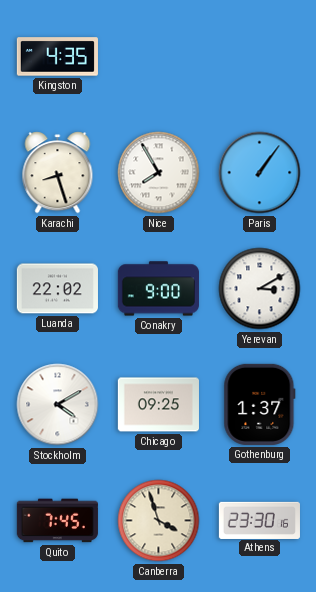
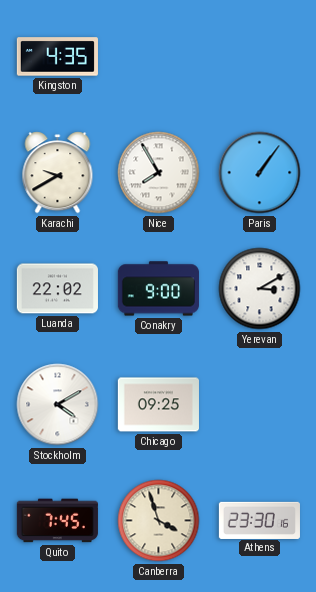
Karachi: 8:27 -> 9:40
Gothenburg: 1:37 -> none
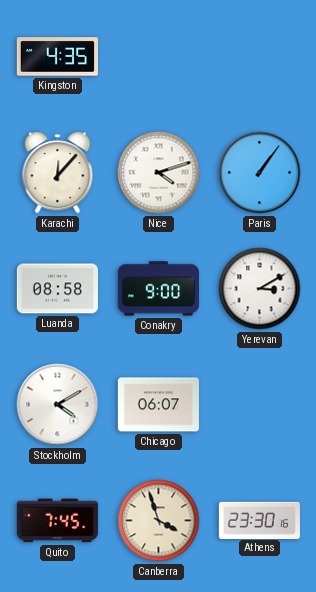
Karachi: 9:40 -> 12:07
Nice: 7:55 -> 4:12
Luanda: 22:02 -> 08:58
Chicago: 09:25 -> 06:07
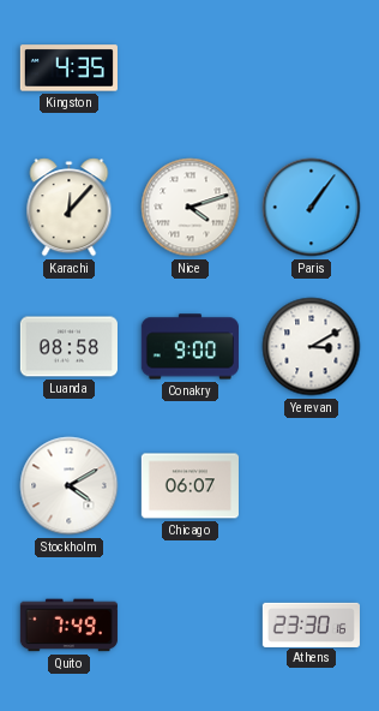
Quito: 7:45 -> 7:49
Canberra: 3:57 -> none
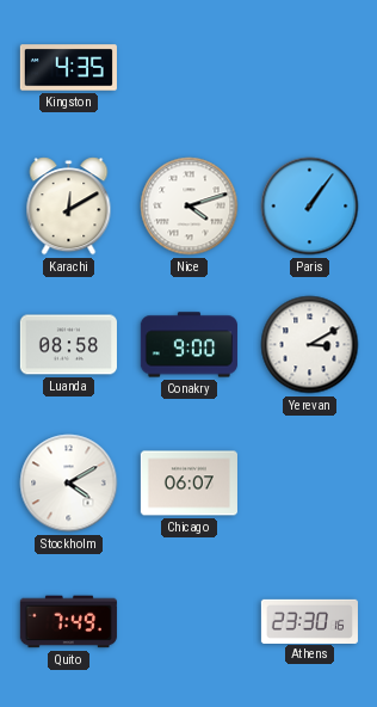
Karachi: 12:07 -> 12:10
